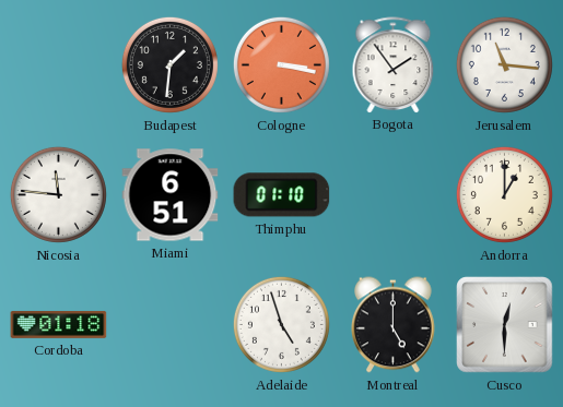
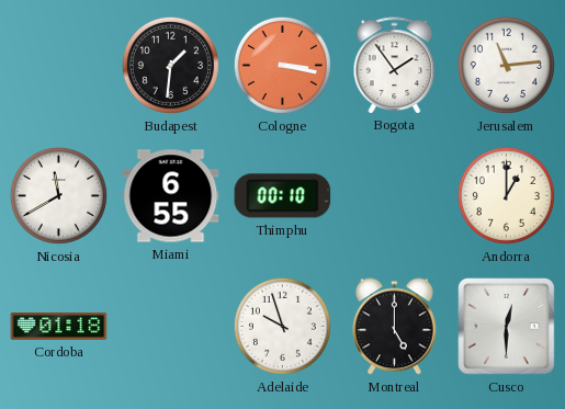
Jerusalem: 11:16 -> 11:14
Nicosia: 11:46 -> 11:40
Miami: 6:51 -> 6:55
Thimphu: 01:10 -> 00:10
Adelaide: 4:57 -> 9:57
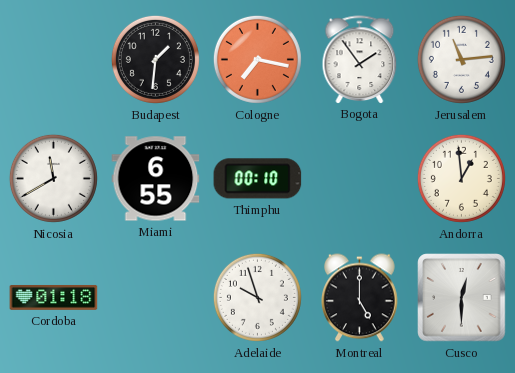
Cologne: 3:17 -> 7:17
Andorra: 1:00 -> 12:59
